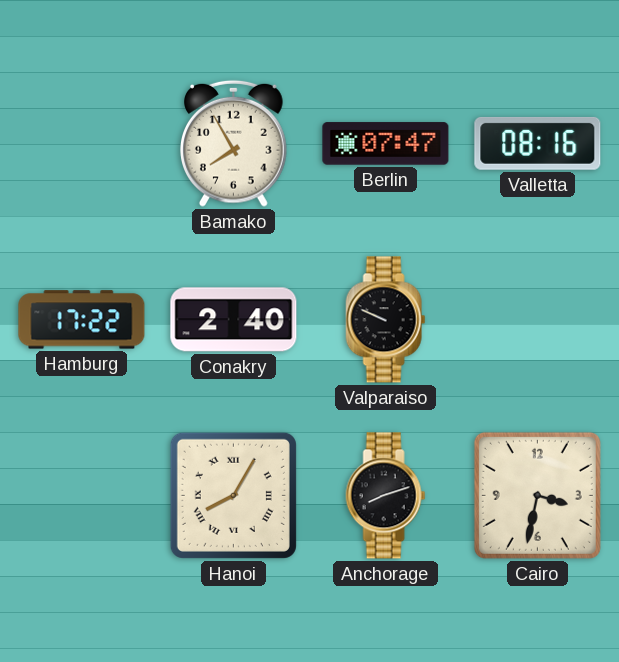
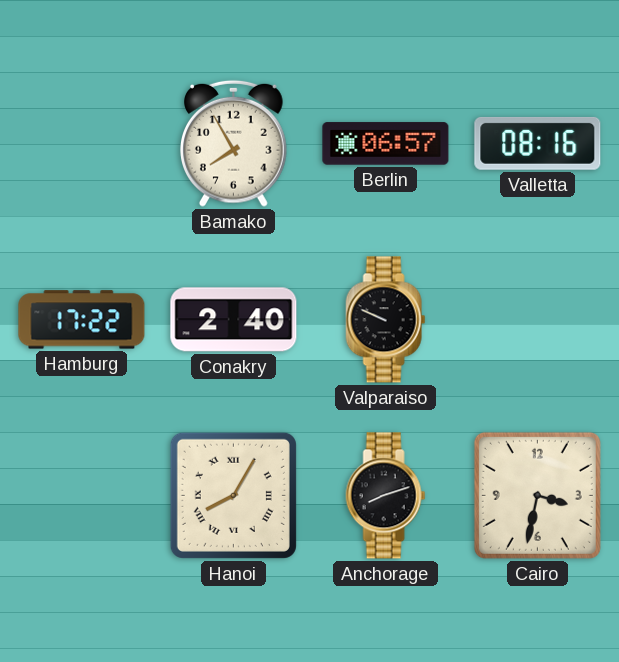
Berlin: 07:47 -> 06:57
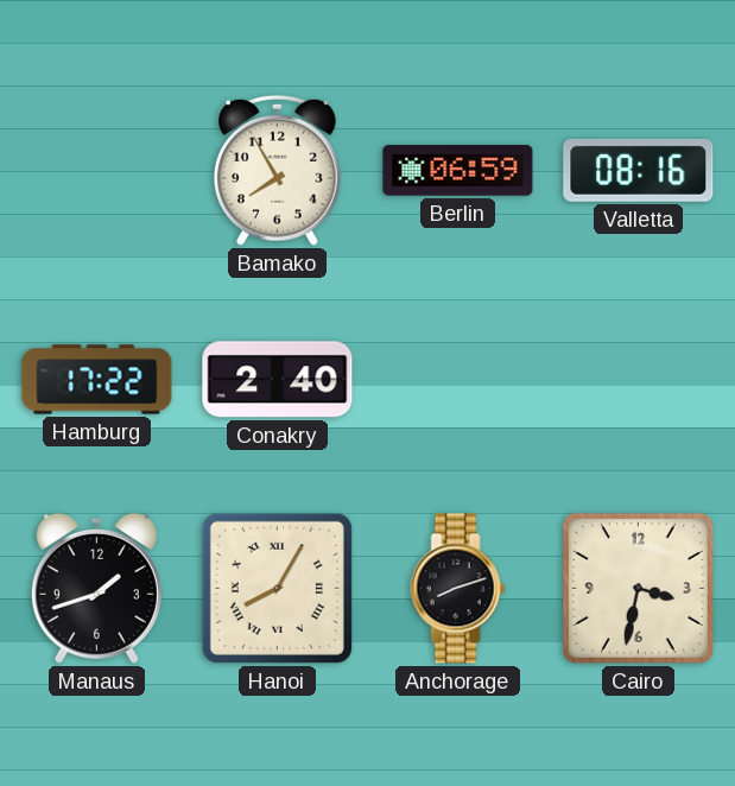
Berlin: 06:57 -> 06:59
Valparaiso: 9:49 -> none
Manaus: none -> 1:42
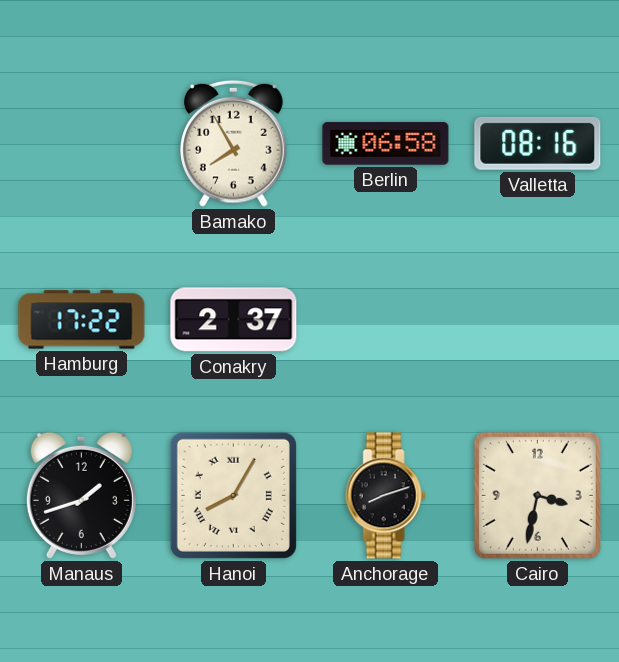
Berlin: 06:59 -> 06:58
Conakry: 2:40 -> 2:37
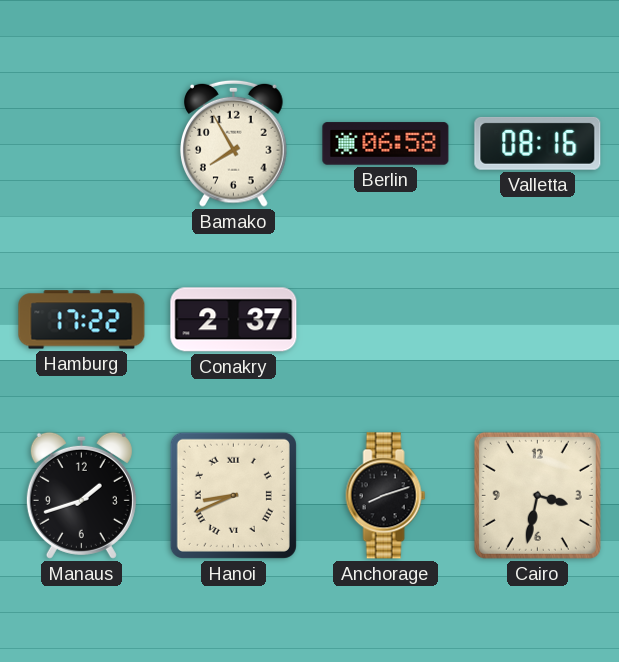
Hanoi: 8:05 -> 8:41
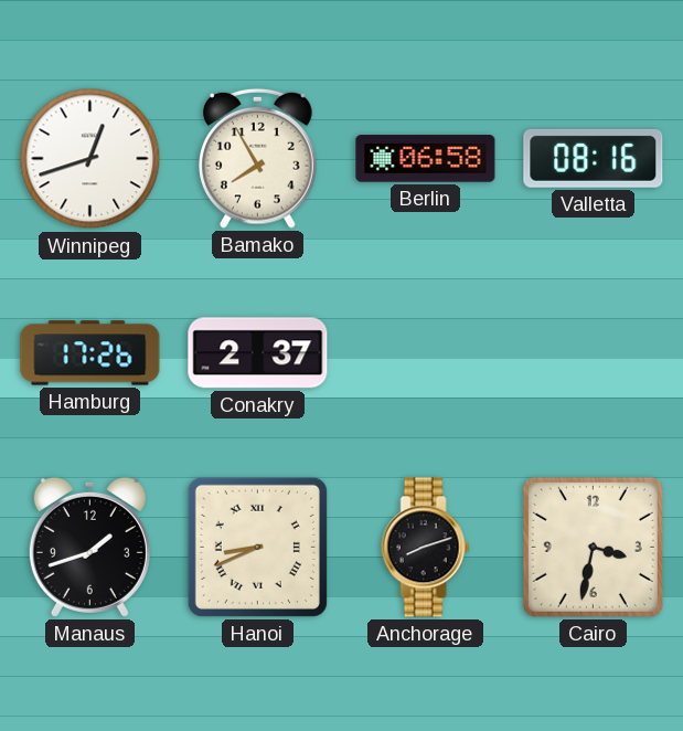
Winnipeg: none -> 12:42
Hamburg: 17:22 -> 17:26
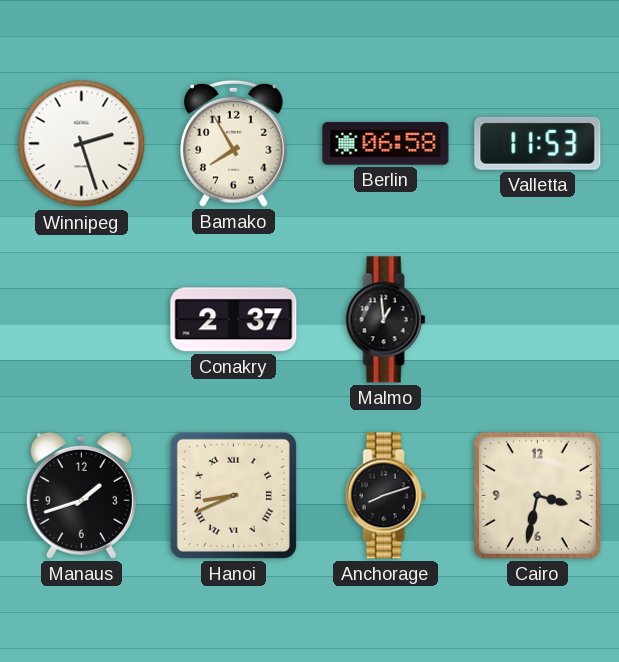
Winnipeg: 12:42 -> 2:27
Valletta: 08:16 -> 11:53
Hamburg: 17:26 -> none
Malmo: none -> 12:59
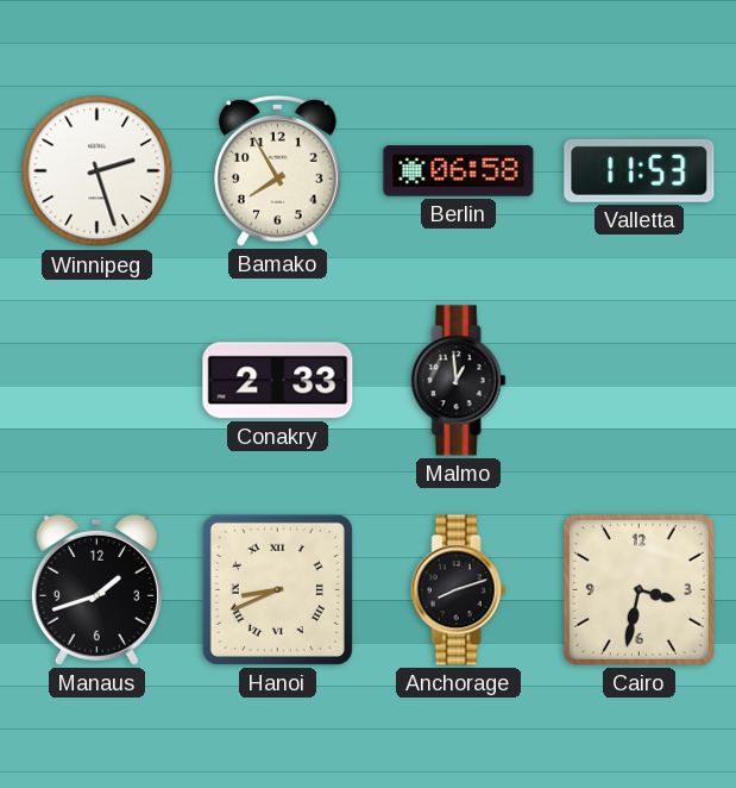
Conakry: 2:37 -> 2:33
